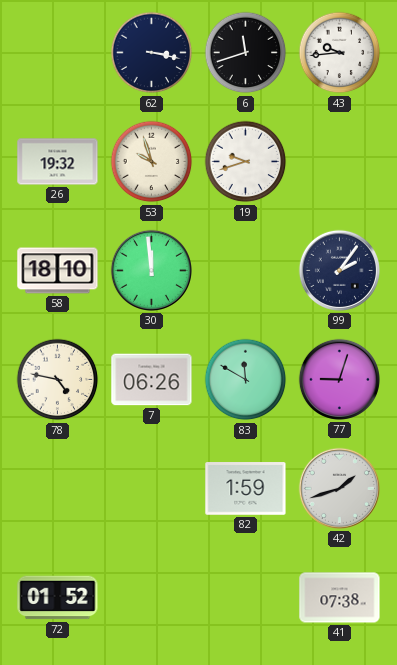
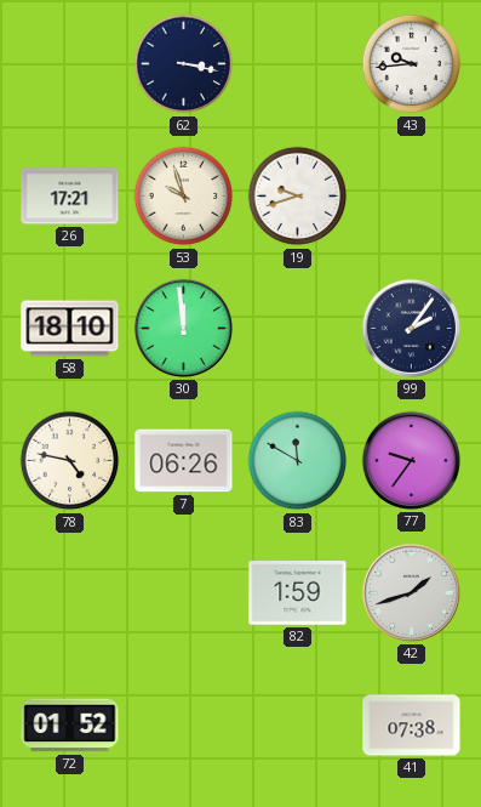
6: 11:42 -> none
26: 19:32 -> 17:21
77: 9:03 -> 9:36
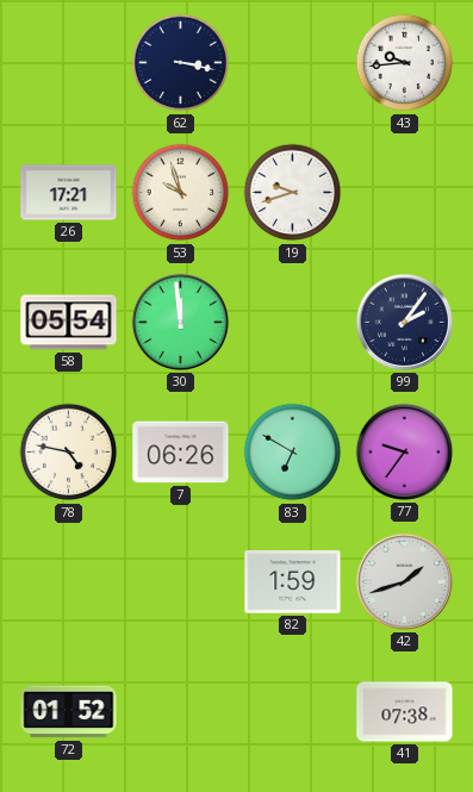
58: 18:10 -> 05:54
83: 11:50 -> 6:50
